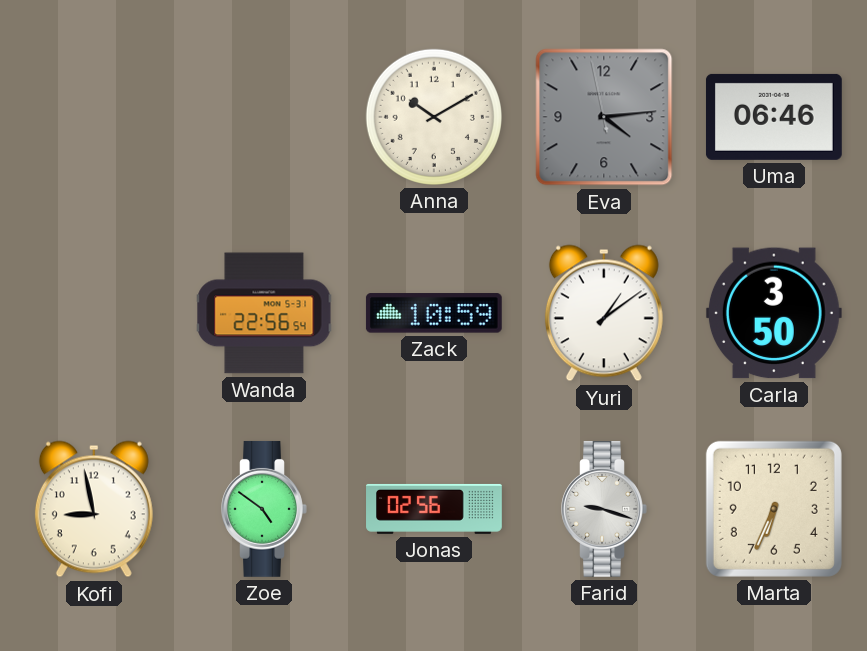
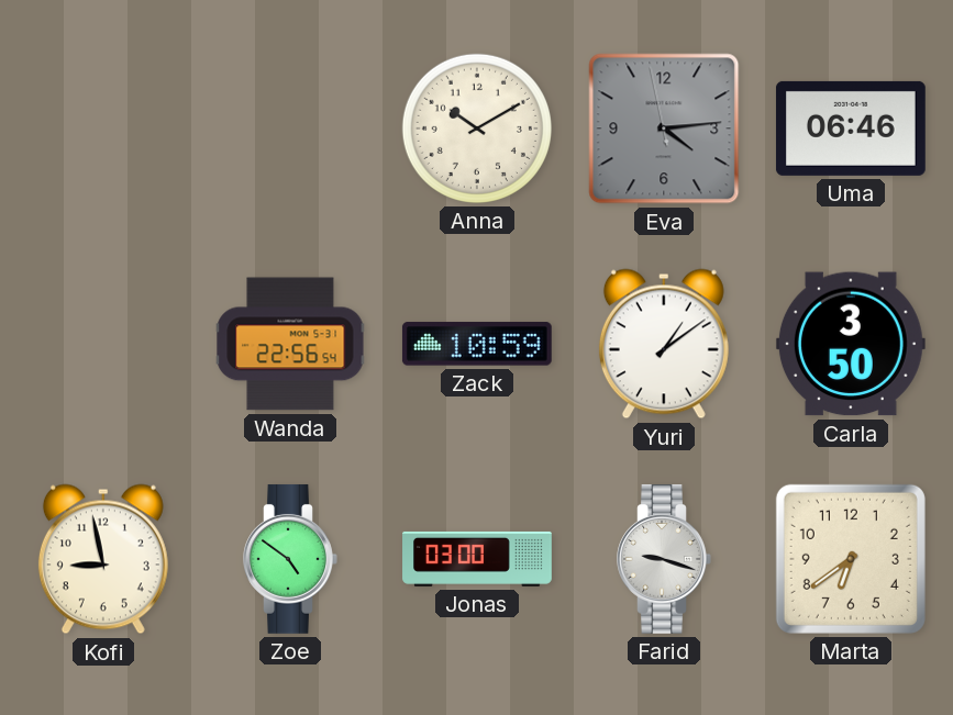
Jonas: 02:56 -> 03:00
Marta: 6:34 -> 6:39
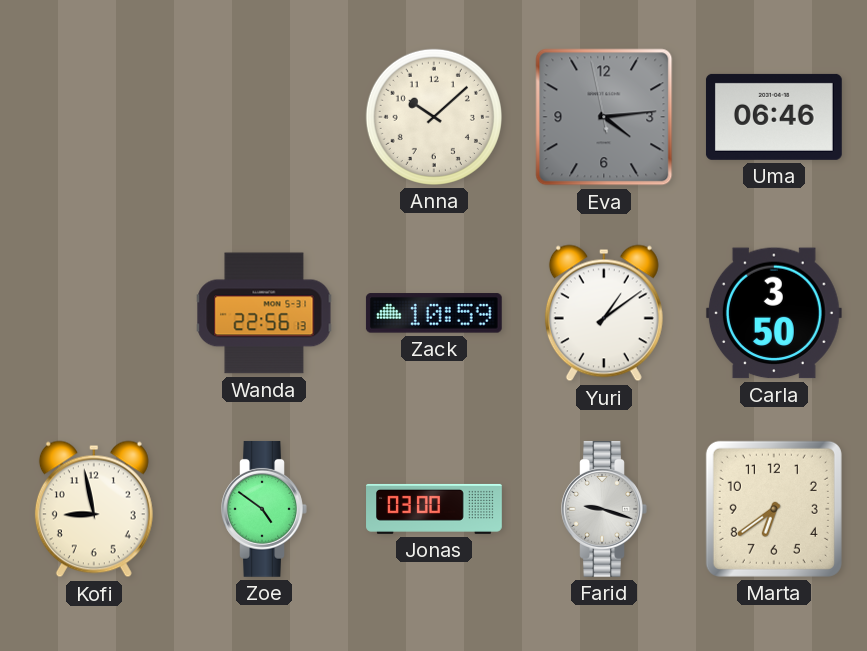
Anna: 10:10 -> 10:08
Wanda: 22:56:54 -> 22:56:13
